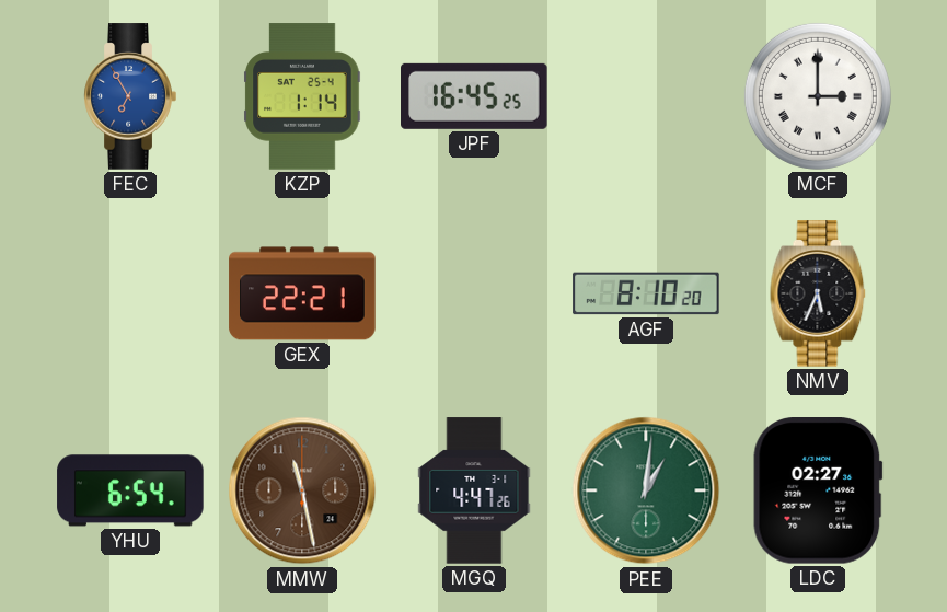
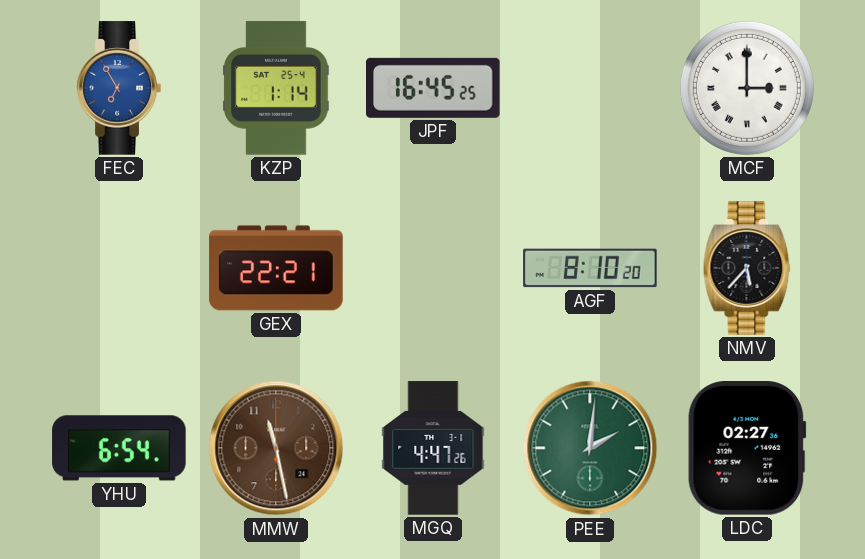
NMV: 5:34 -> 5:37
PEE: 1:01 -> 2:01
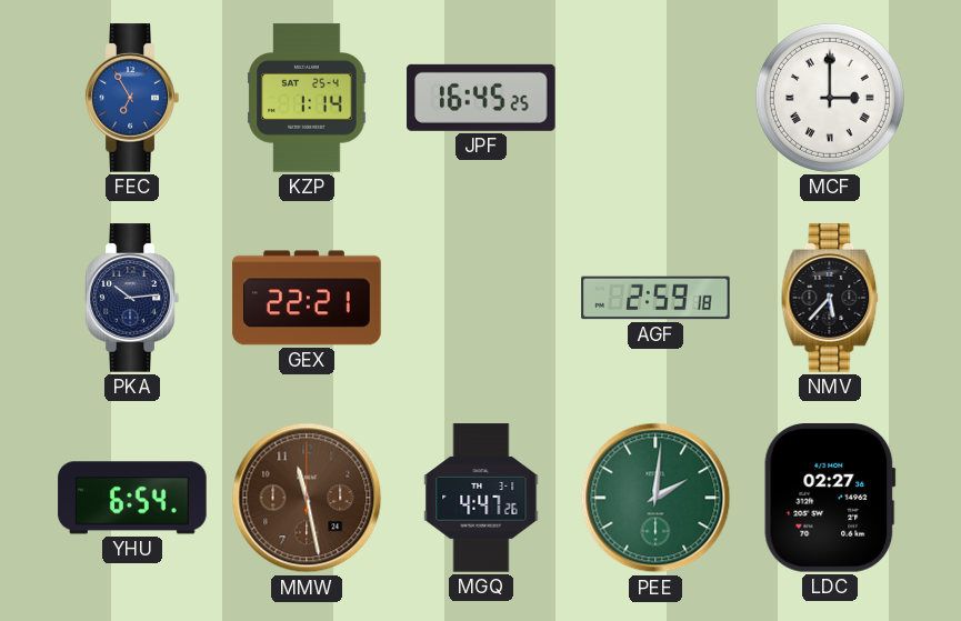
PKA: none -> 10:14
AGF: 8:10 -> 2:59
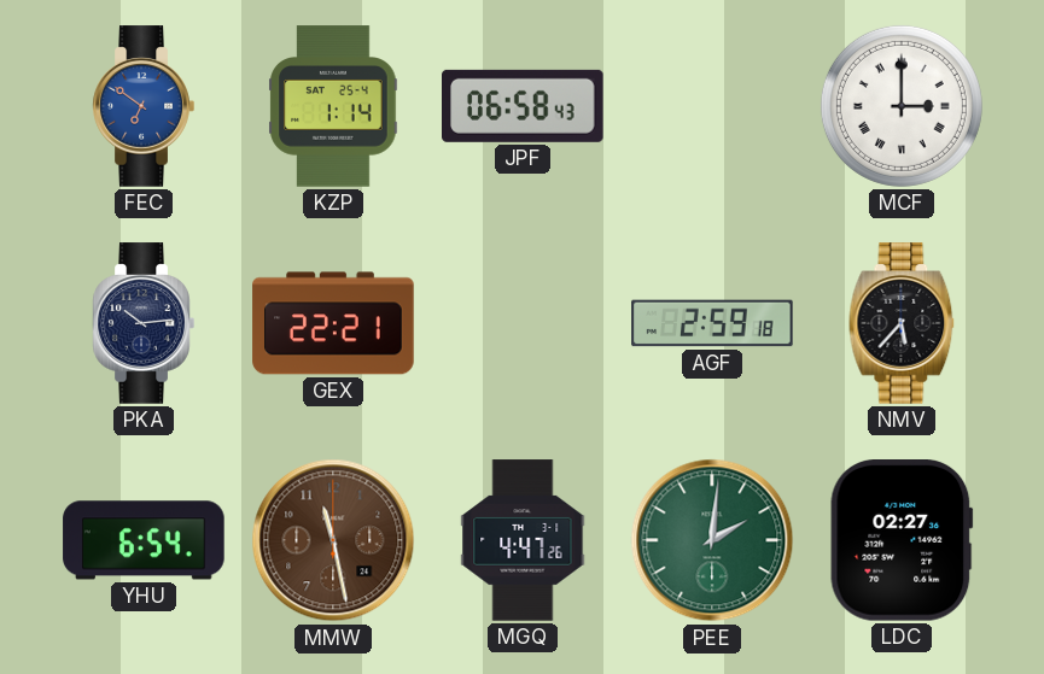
FEC: 6:55 -> 6:51
JPF: 16:45 -> 06:58
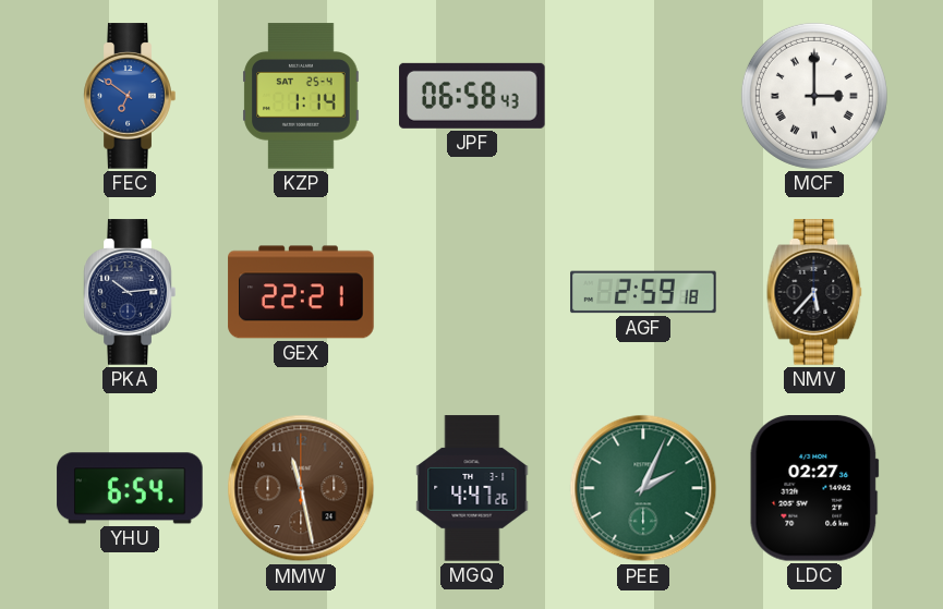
PEE: 2:01 -> 2:04
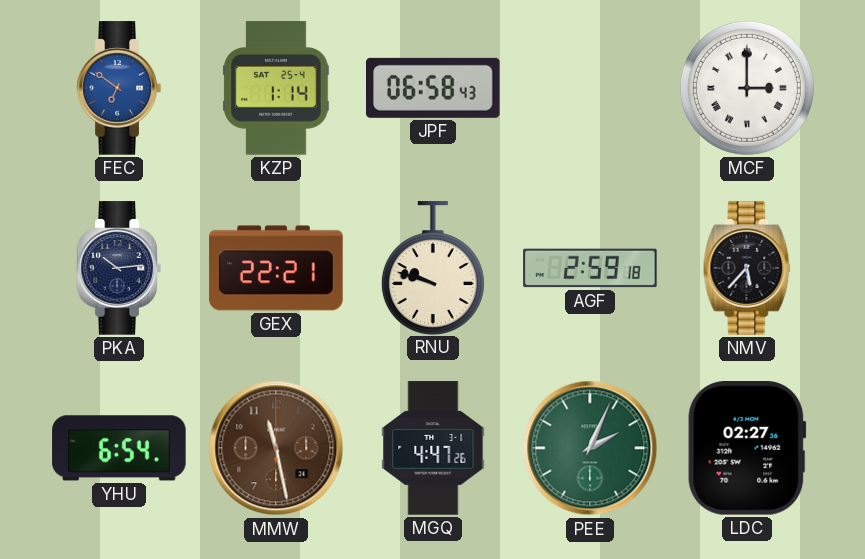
RNU: none -> 9:48
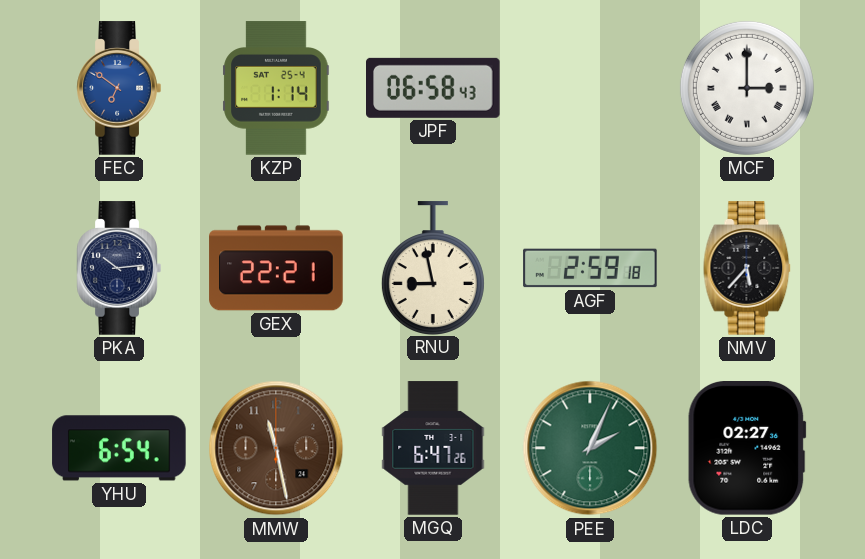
RNU: 9:48 -> 8:58
MGQ: 4:47 -> 6:47
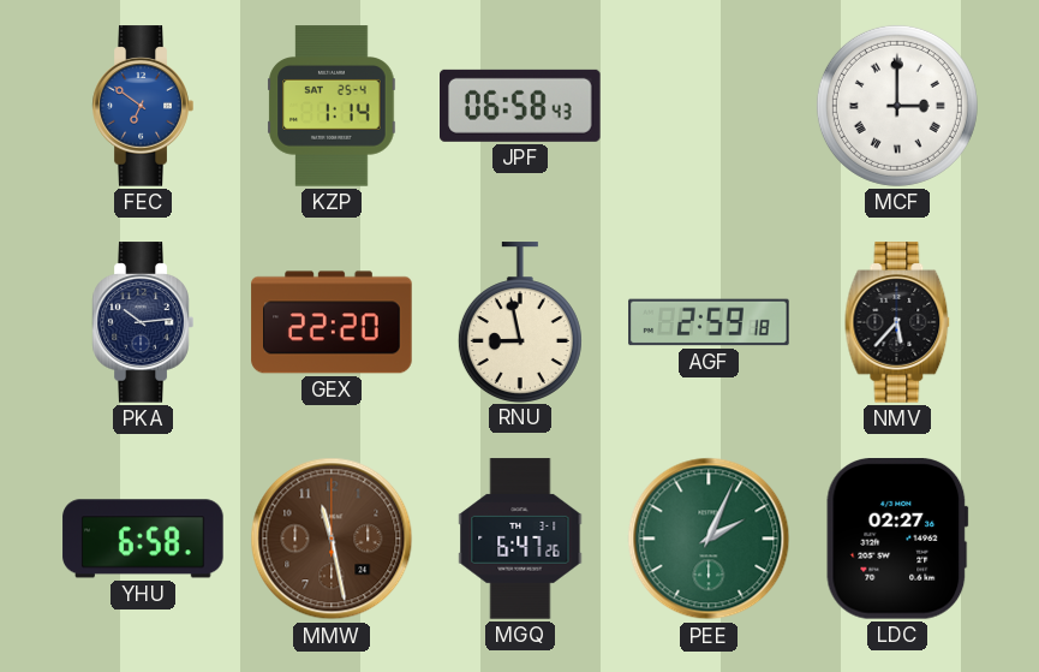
GEX: 22:21 -> 22:20
YHU: 6:54 -> 6:58
